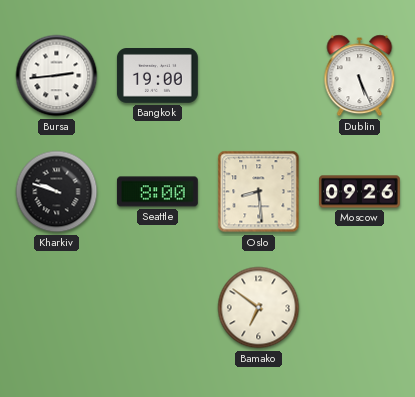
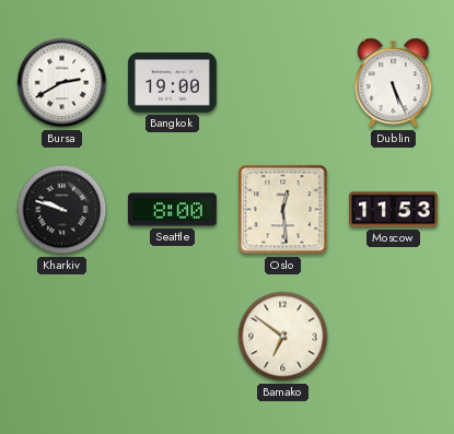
Bursa: 2:44 -> 2:40
Oslo: 8:29 -> 12:29
Moscow: 09:26 -> 11:53
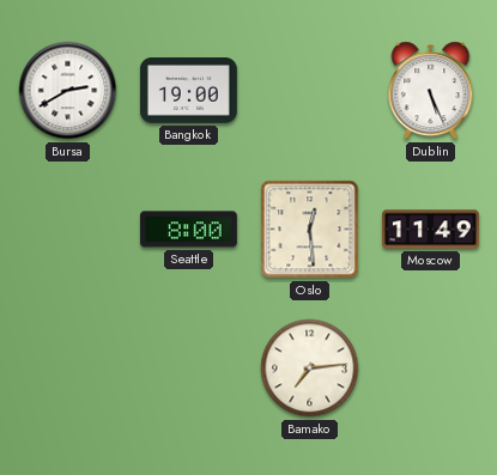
Kharkiv: 9:48 -> none
Moscow: 11:53 -> 11:49
Bamako: 6:51 -> 7:14
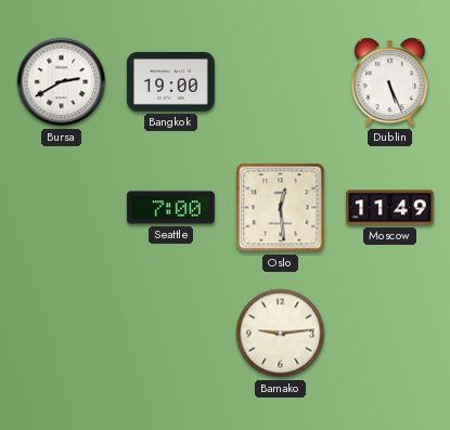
Seattle: 8:00 -> 7:00
Bamako: 7:14 -> 9:14
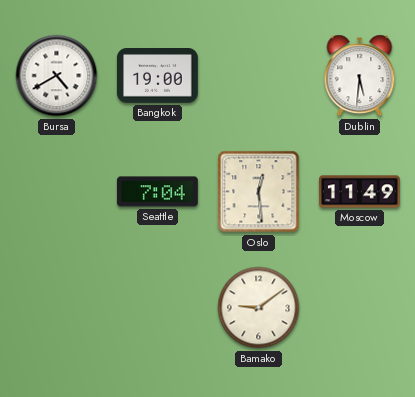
Bursa: 2:40 -> 4:40
Dublin: 5:26 -> 5:31
Seattle: 7:00 -> 7:04
Bamako: 9:14 -> 9:09
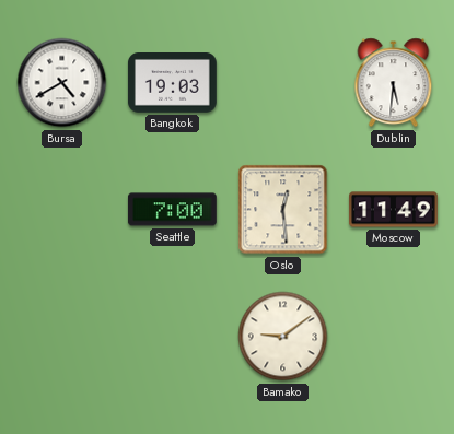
Bangkok: 19:00 -> 19:03
Seattle: 7:04 -> 7:00
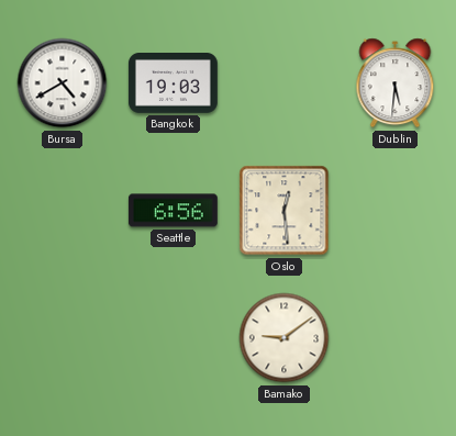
Seattle: 7:00 -> 6:56
Moscow: 11:49 -> none
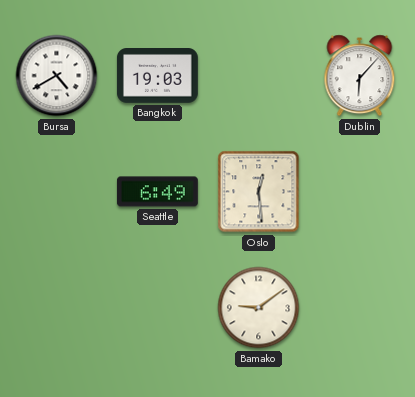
Dublin: 5:31 -> 6:07
Seattle: 6:56 -> 6:49
